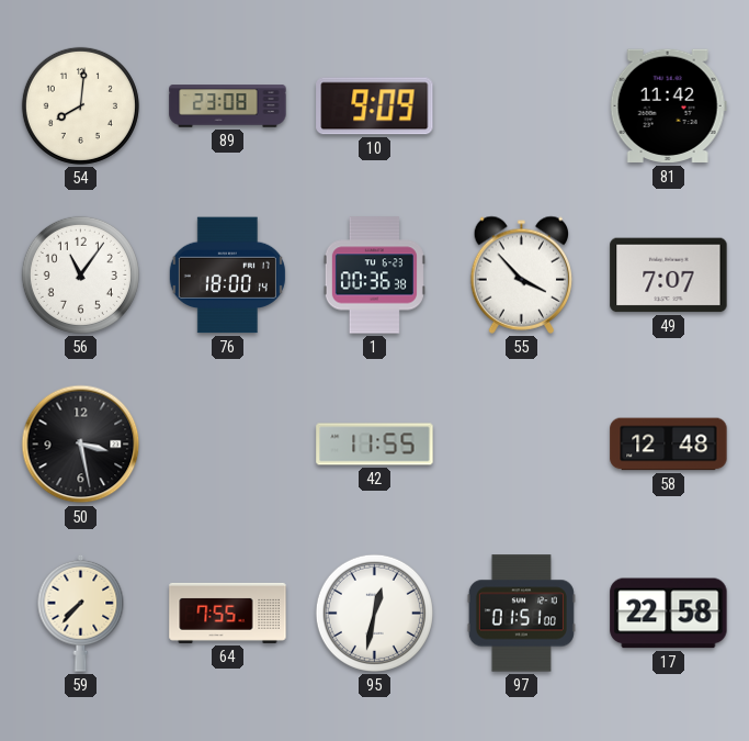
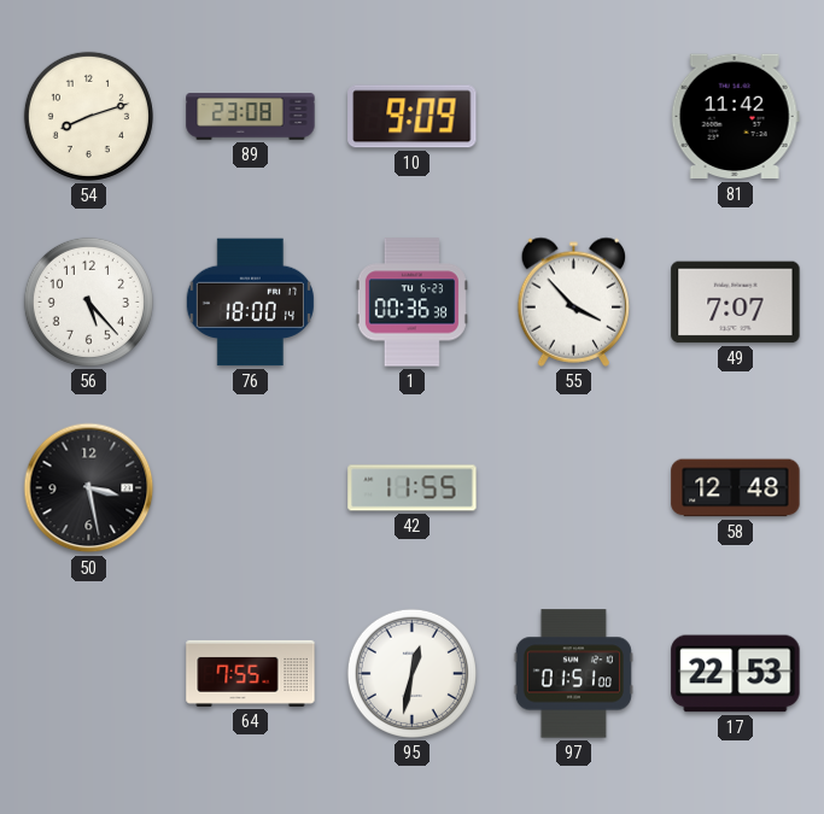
54: 8:01 -> 8:12
56: 11:06 -> 5:23
59: 7:37 -> none
17: 22:58 -> 22:53
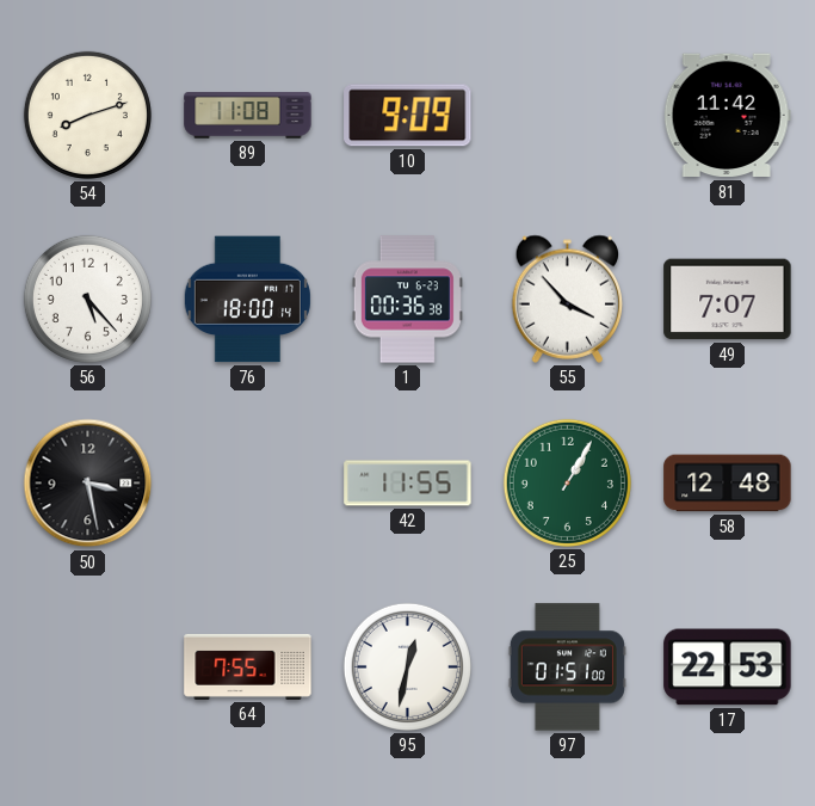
89: 23:08 -> 11:08
25: none -> 1:05
